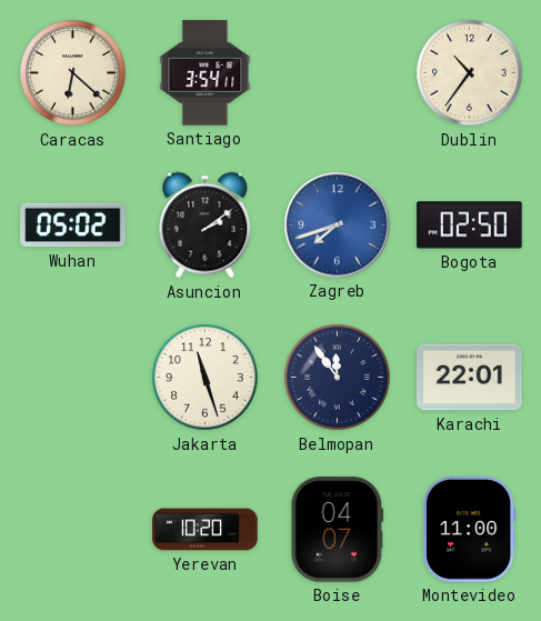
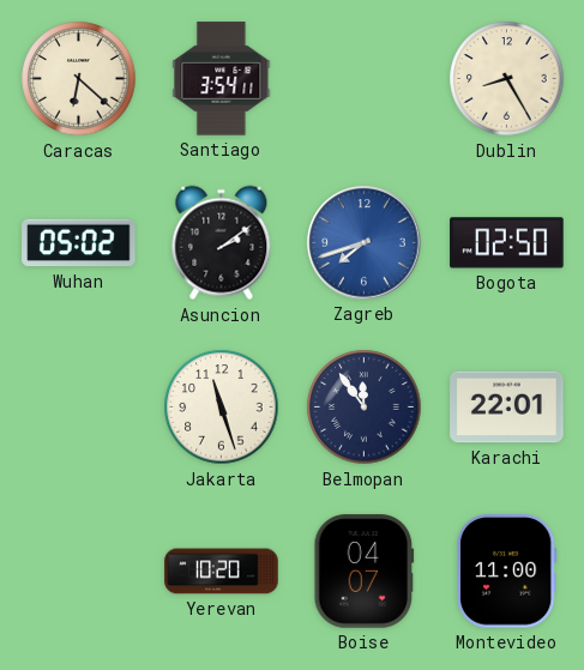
Dublin: 10:36 -> 8:25
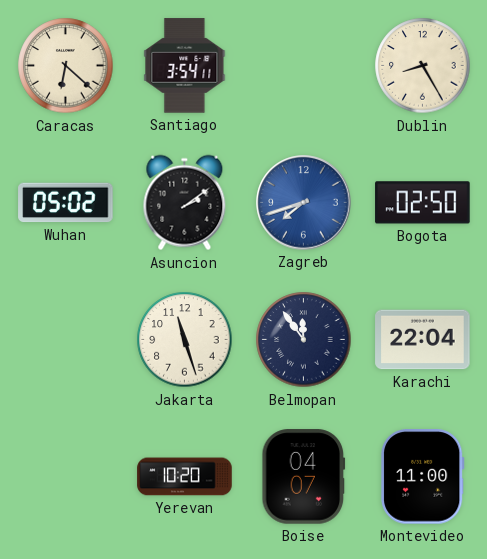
Karachi: 22:01 -> 22:04
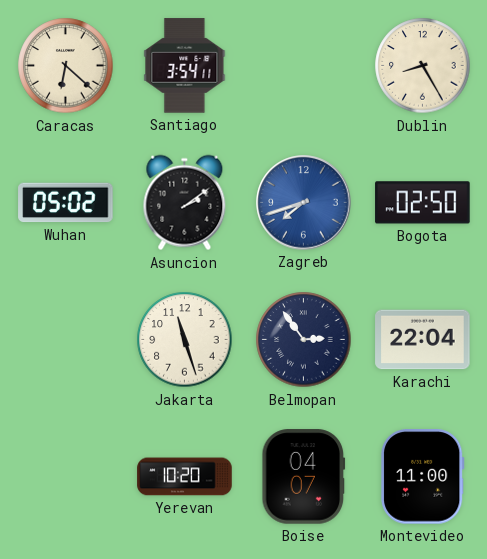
Belmopan: 11:54 -> 2:54
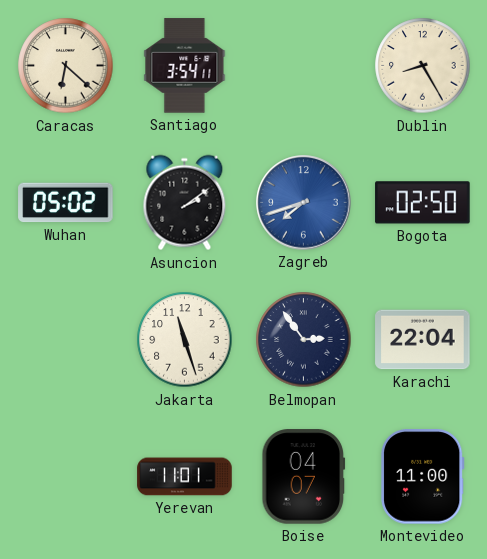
Yerevan: 10:20 -> 11:01
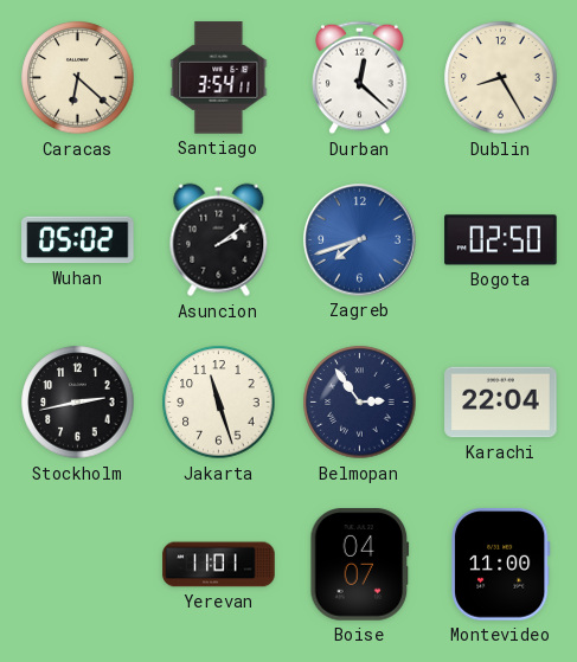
Durban: none -> 12:22
Stockholm: none -> 2:43
